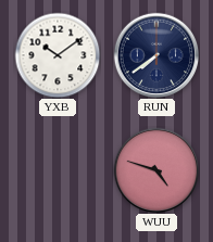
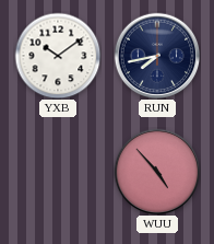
RUN: 7:39 -> 7:43
WUU: 4:48 -> 4:53
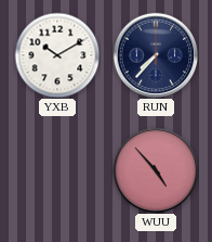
YXB: 10:09 -> 10:10
RUN: 7:43 -> 7:37
